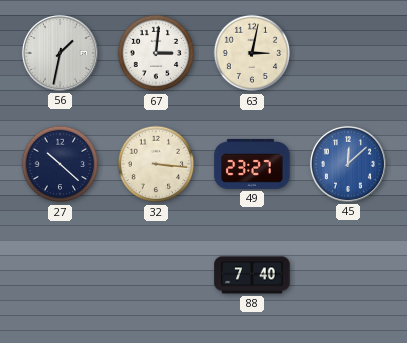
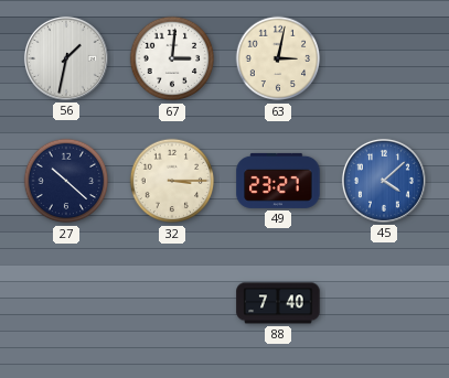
32: 3:16 -> 3:15
45: 12:08 -> 4:08
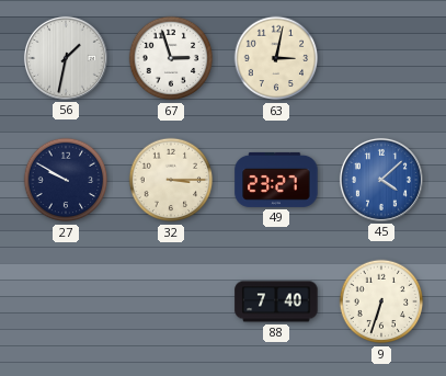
67: 3:01 -> 2:57
27: 10:22 -> 9:50
9: none -> 6:33
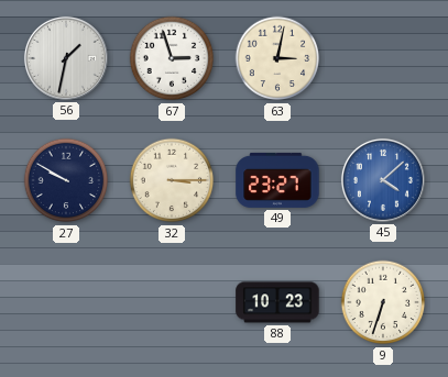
88: 7:40 -> 10:23
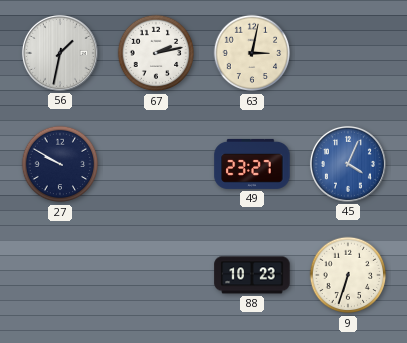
67: 2:57 -> 2:13
32: 3:15 -> none
45: 4:08 -> 4:04
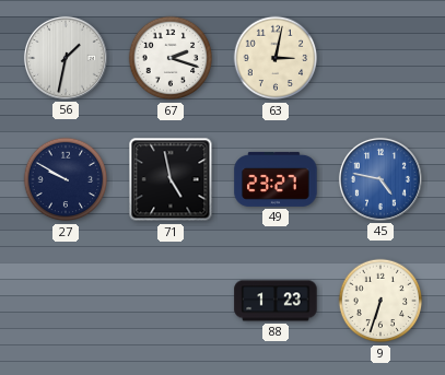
67: 2:13 -> 2:18
71: none -> 4:58
45: 4:04 -> 4:47
88: 10:23 -> 1:23
